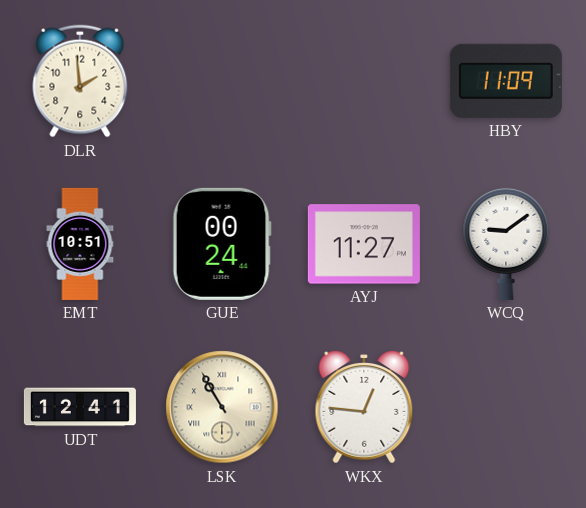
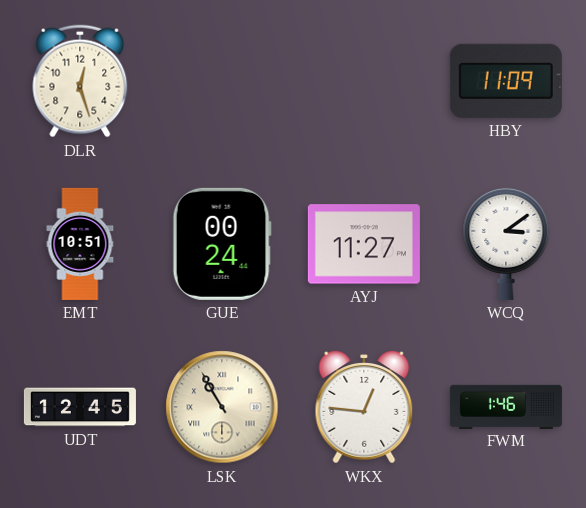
DLR: 1:59 -> 12:27
WCQ: 9:09 -> 3:09
UDT: 12:41 -> 12:45
FWM: none -> 1:46
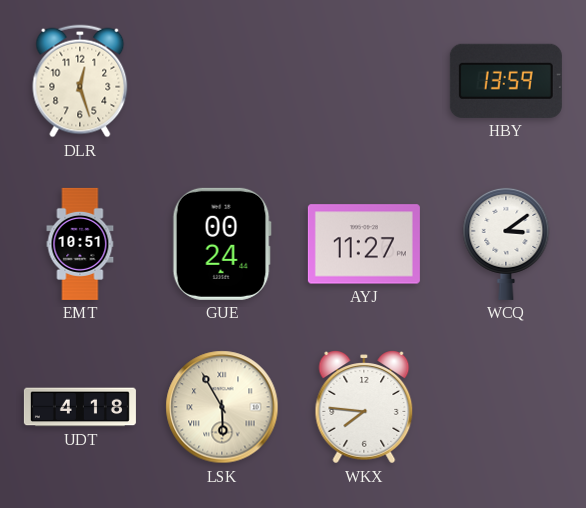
HBY: 11:09 -> 13:59
UDT: 12:45 -> 4:18
LSK: 10:55 -> 5:55
WKX: 12:46 -> 7:46
FWM: 1:46 -> none
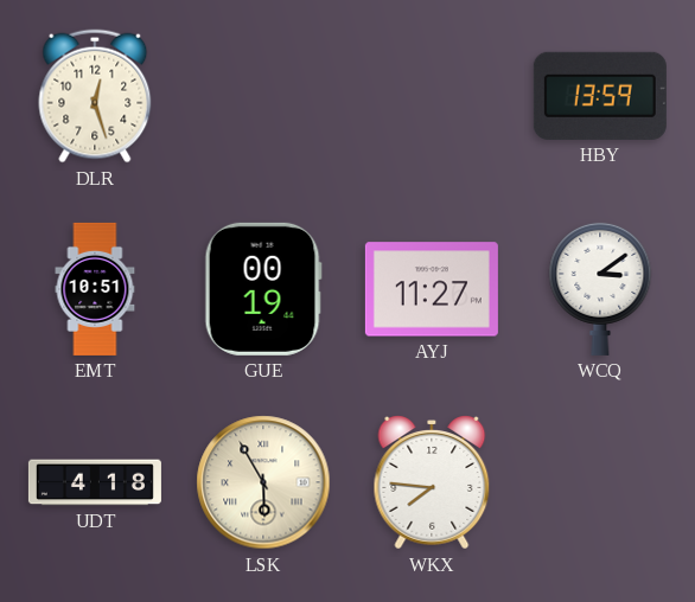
GUE: 00:24 -> 00:19
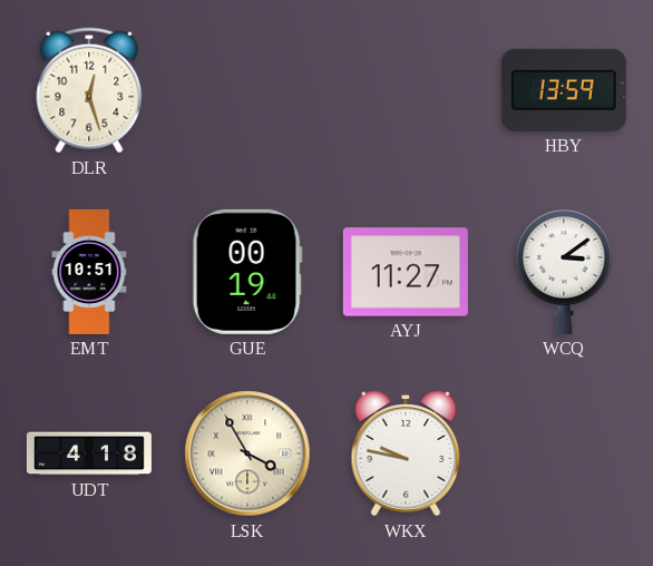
LSK: 5:55 -> 3:55
WKX: 7:46 -> 9:47
